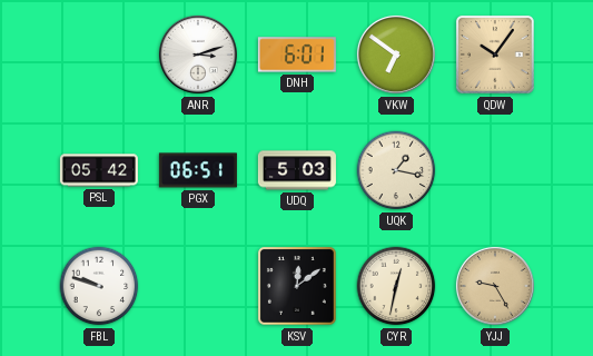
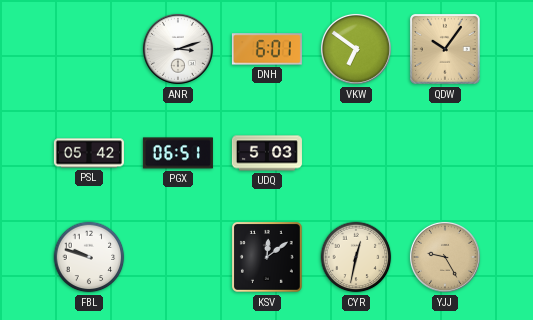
UQK: 1:17 -> none
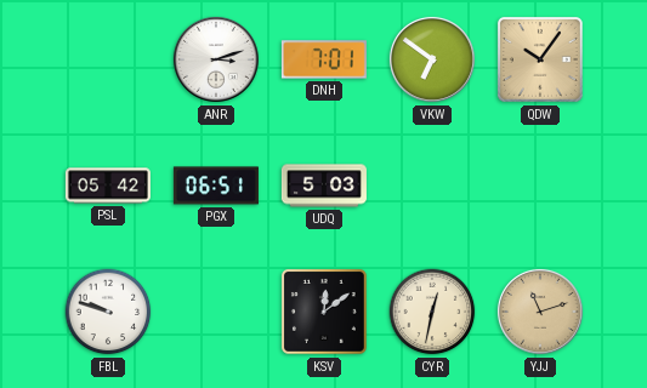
DNH: 6:01 -> 7:01
YJJ: 9:25 -> 11:12
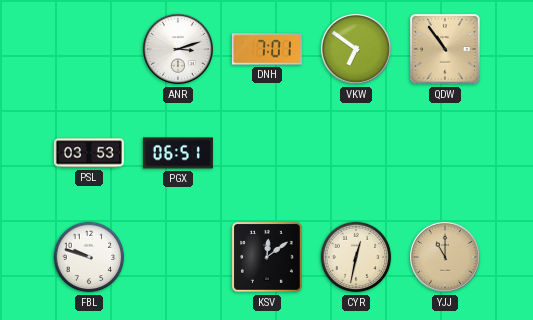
QDW: 10:06 -> 10:54
PSL: 05:42 -> 03:53
UDQ: 5:03 -> none
YJJ: 11:12 -> 11:00
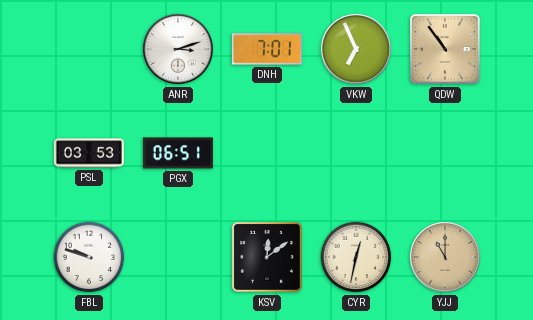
VKW: 6:51 -> 6:56
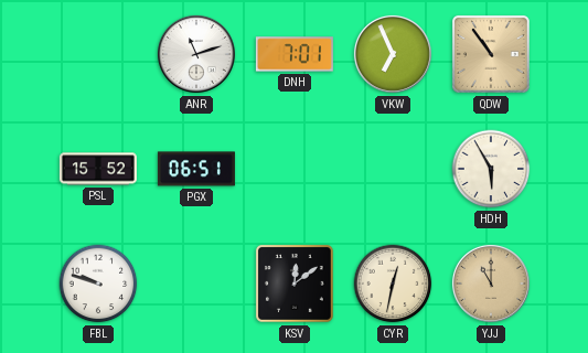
ANR: 3:12 -> 11:12
PSL: 03:53 -> 15:52
HDH: none -> 5:55
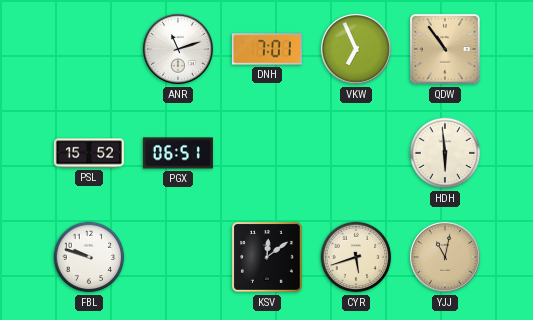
HDH: 5:55 -> 5:59
CYR: 12:32 -> 5:42
YJJ: 11:00 -> 11:02
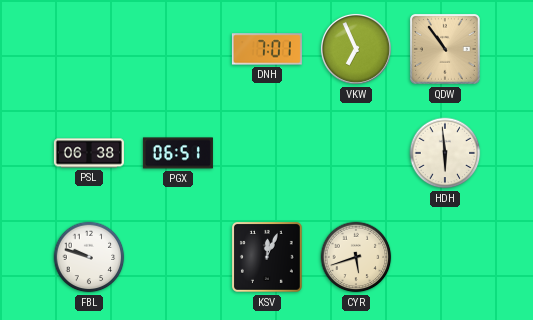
ANR: 11:12 -> none
PSL: 15:52 -> 06:38
KSV: 12:09 -> 12:04
YJJ: 11:02 -> none
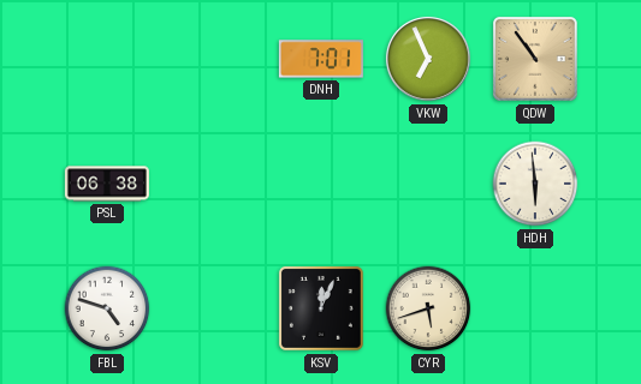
PGX: 06:51 -> none
FBL: 9:48 -> 4:48
